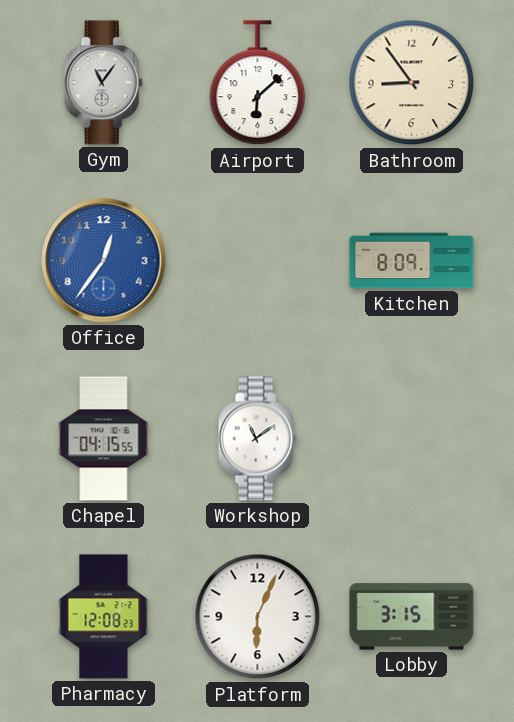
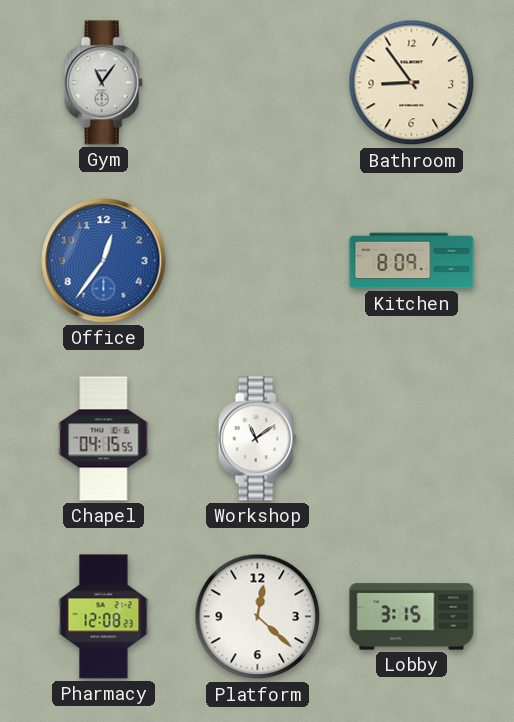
Airport: 6:08 -> none
Platform: 6:04 -> 12:22
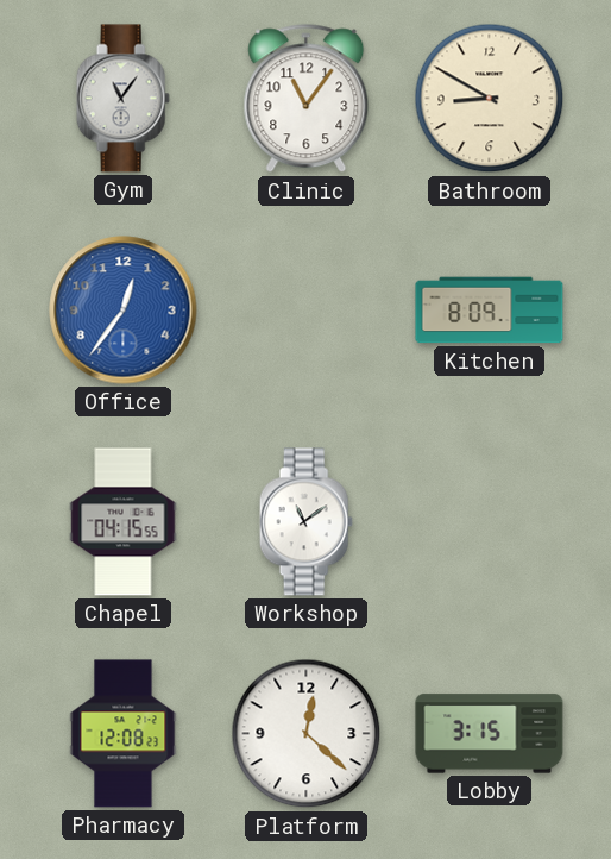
Clinic: none -> 11:06
Bathroom: 8:54 -> 8:50
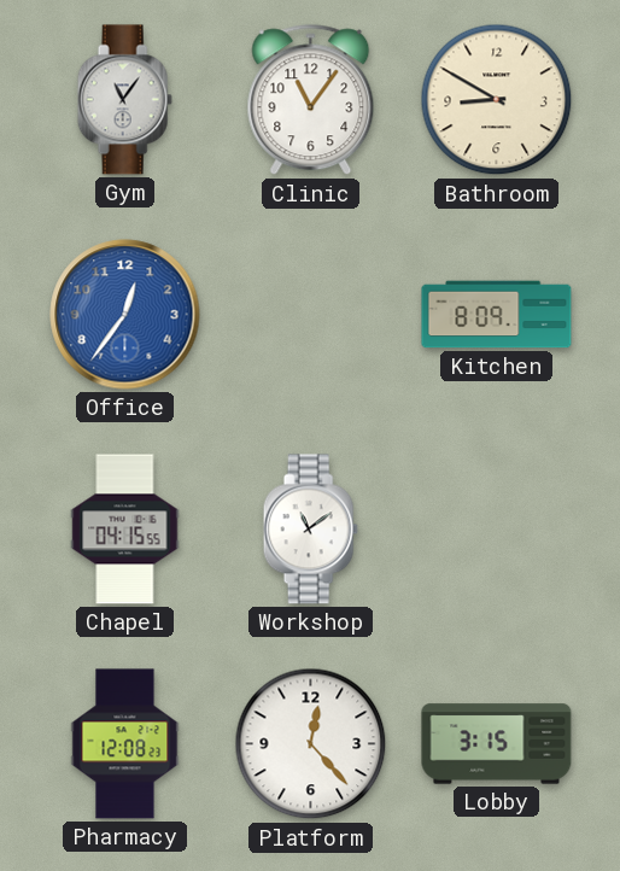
Platform: 12:22 -> 12:23
